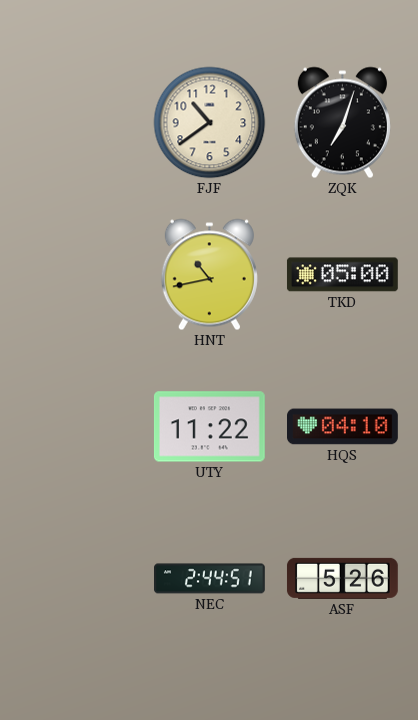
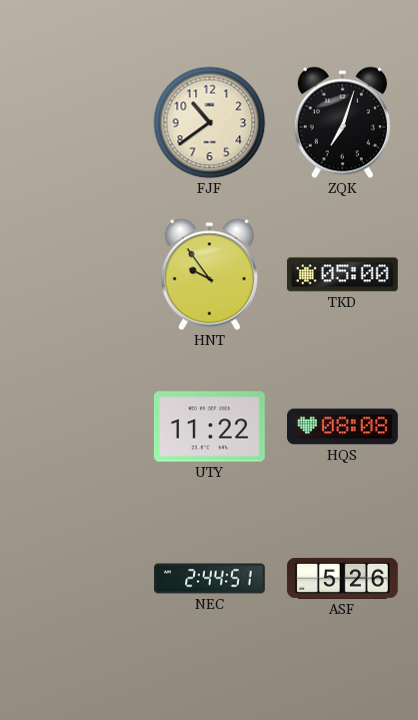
HNT: 10:43 -> 9:54
HQS: 04:10 -> 08:08
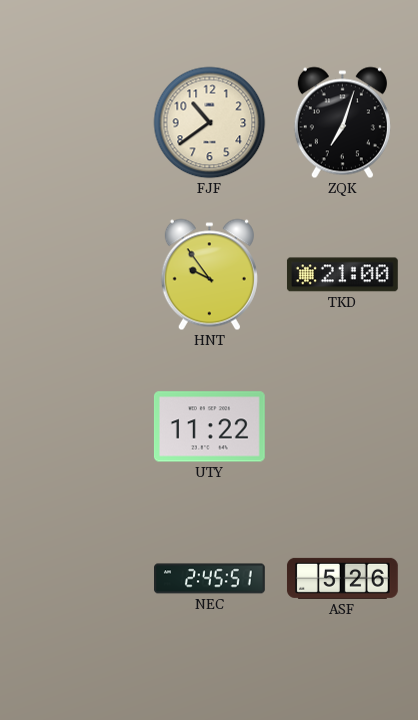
TKD: 05:00 -> 21:00
HQS: 08:08 -> none
NEC: 2:44 -> 2:45
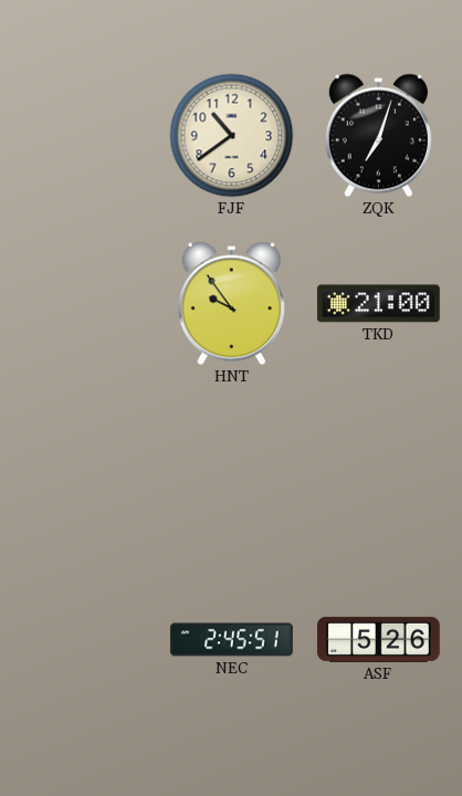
UTY: 11:22 -> none
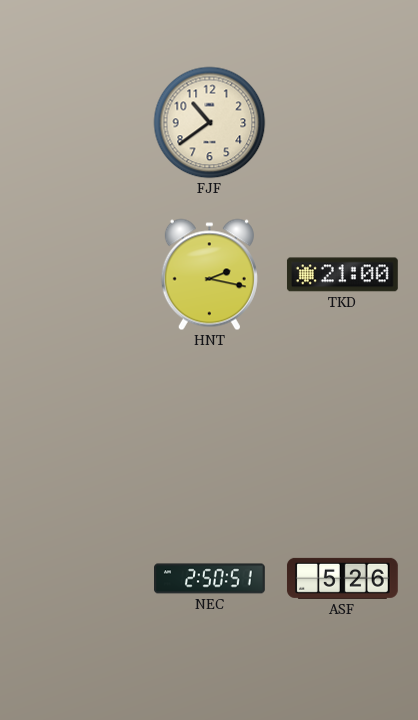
ZQK: 7:03 -> none
HNT: 9:54 -> 2:17
NEC: 2:45 -> 2:50
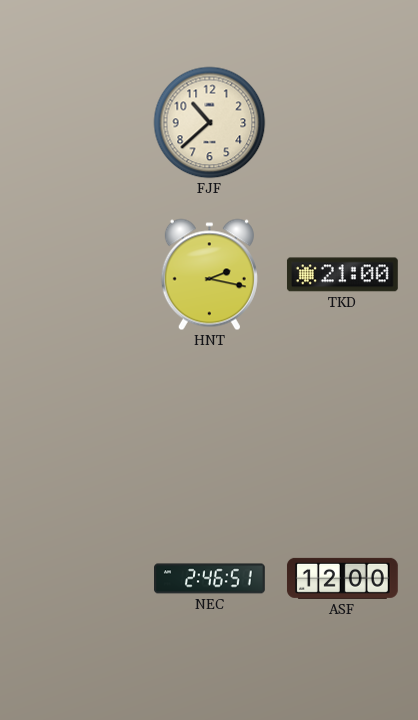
FJF: 10:39 -> 10:38
NEC: 2:50 -> 2:46
ASF: 5:26 -> 12:00
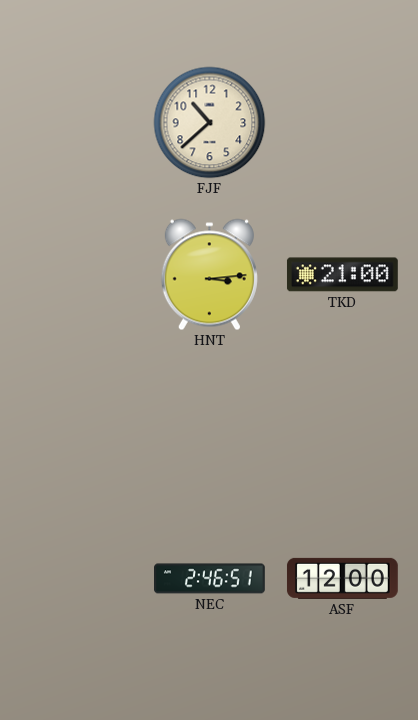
HNT: 2:17 -> 3:14
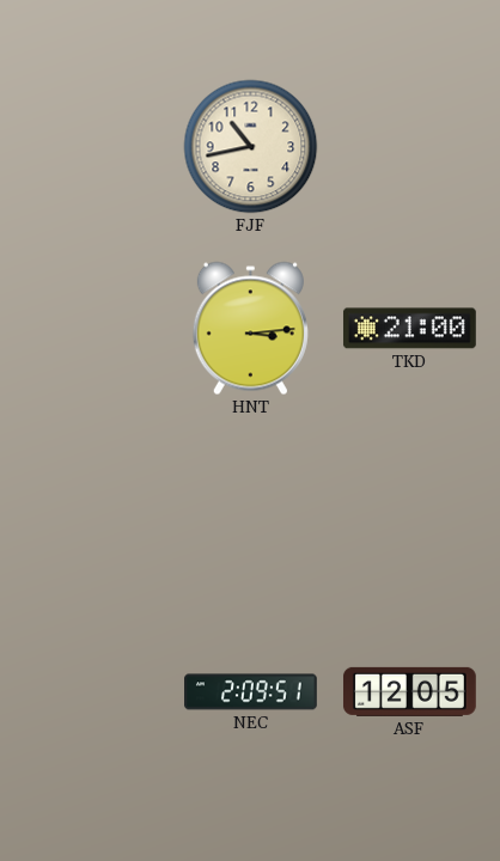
FJF: 10:38 -> 10:43
NEC: 2:46 -> 2:09
ASF: 12:00 -> 12:05
